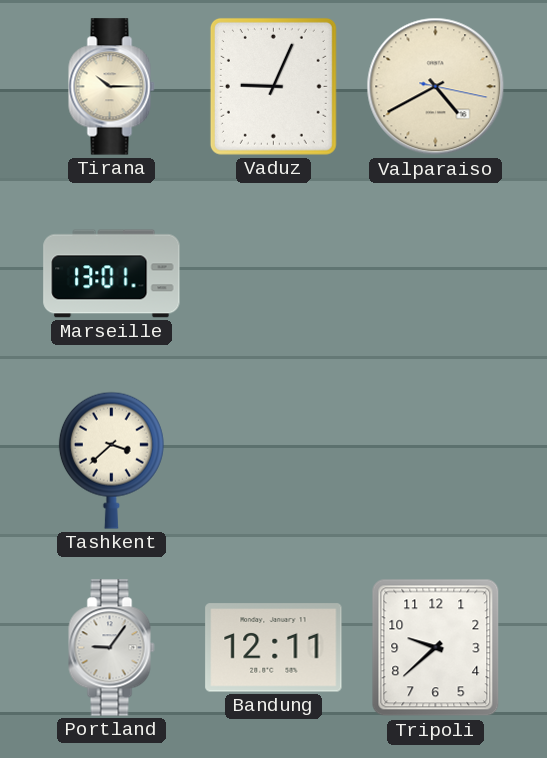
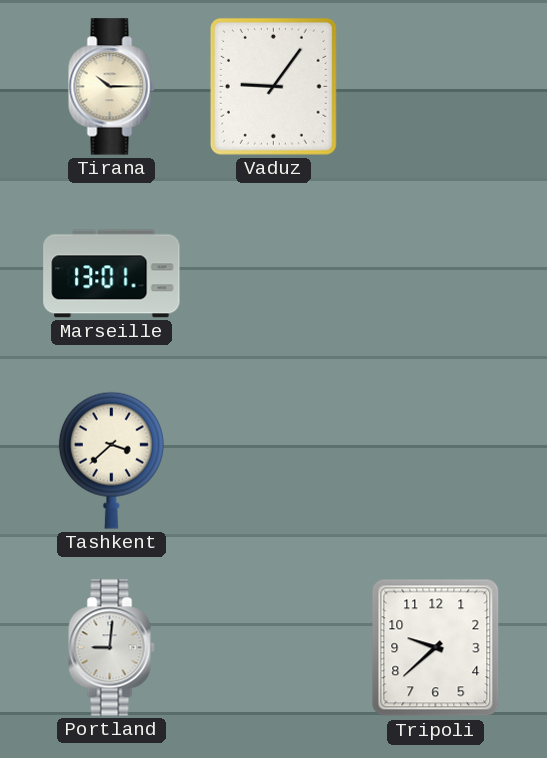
Vaduz: 9:04 -> 9:06
Valparaiso: 4:40 -> none
Portland: 9:06 -> 9:01
Bandung: 12:11 -> none
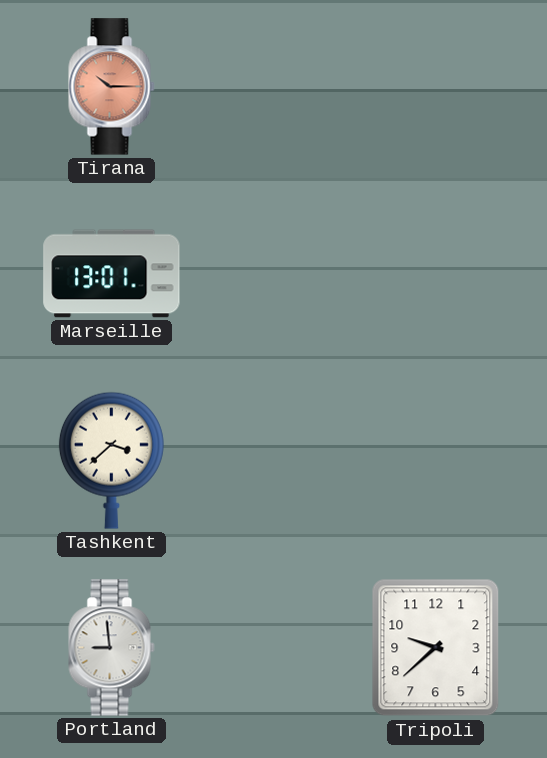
Tirana dial: cream -> salmon
Vaduz: 9:06 -> none
Portland: 9:01 -> 8:59
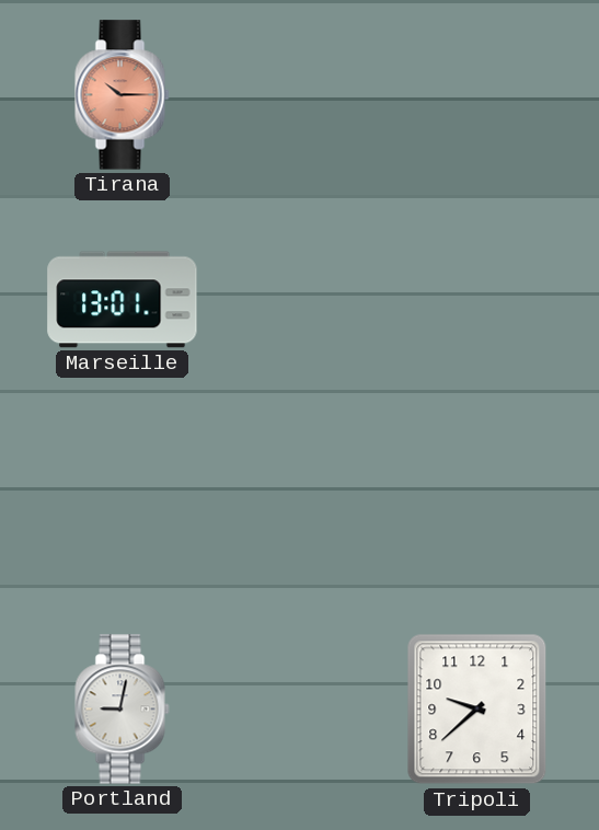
Tashkent: 3:38 -> none
Portland: 8:59 -> 9:02
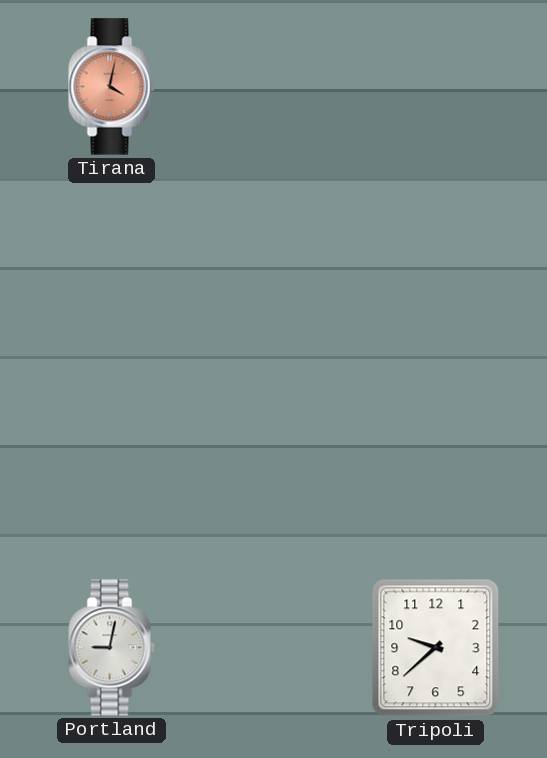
Tirana: 10:15 -> 4:02
Marseille: 13:01 -> none
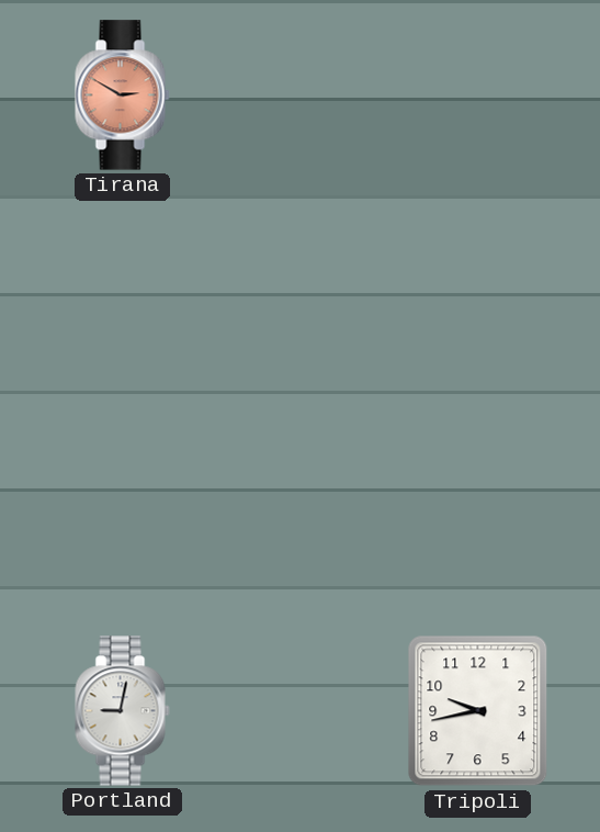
Tirana: 4:02 -> 2:50
Tripoli: 9:38 -> 9:43
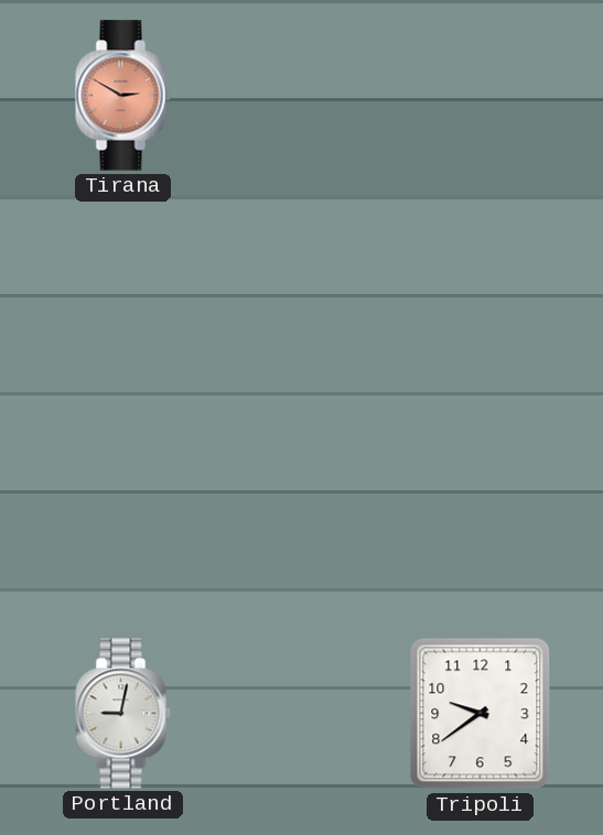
Tripoli: 9:43 -> 9:39
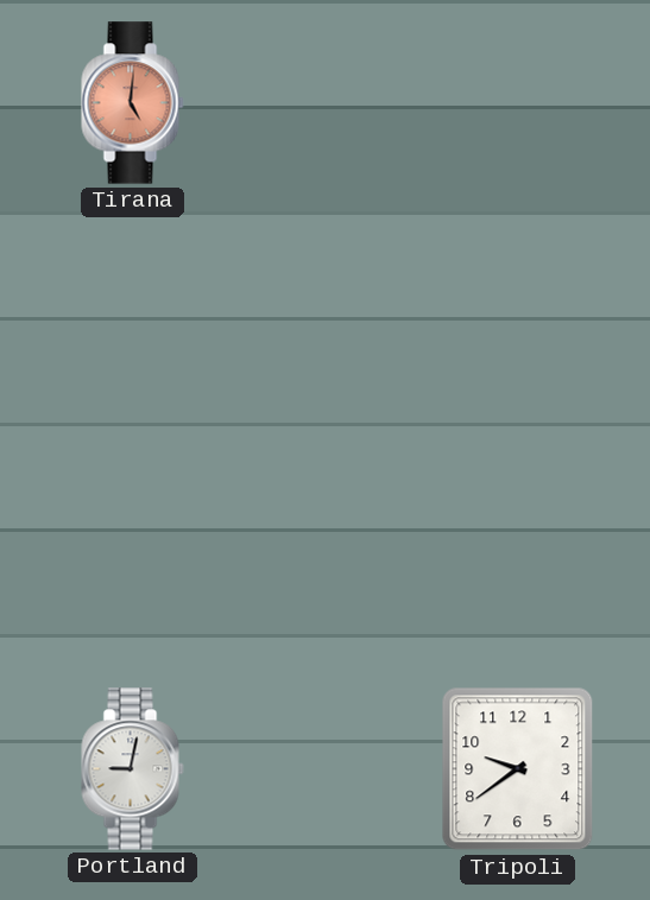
Tirana: 2:50 -> 5:01
